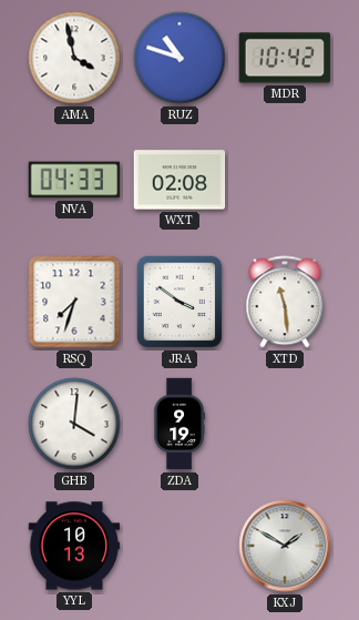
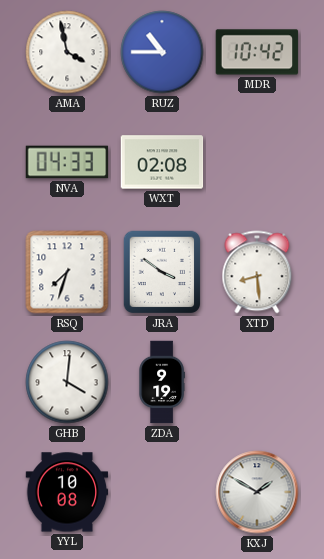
RUZ: 10:48 -> 10:45
XTD: 11:29 -> 8:29
YYL: 10:13 -> 10:08
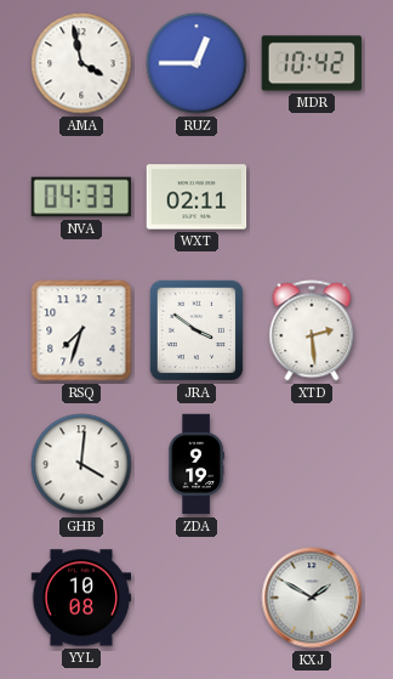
RUZ: 10:45 -> 12:45
WXT: 02:08 -> 02:11
XTD: 8:29 -> 2:29
